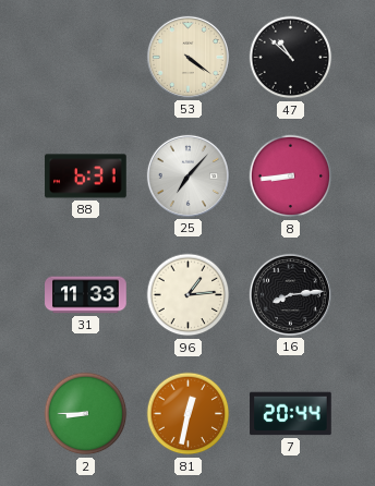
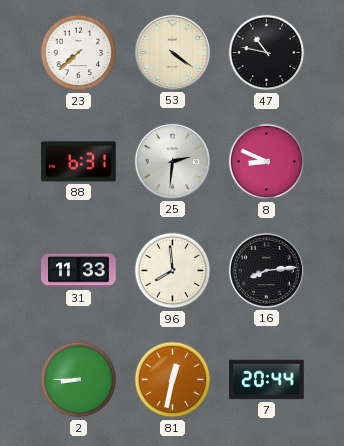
23: none -> 7:38
47: 10:52 -> 10:47
25: 7:07 -> 2:31
8: 8:44 -> 8:49
96: 1:14 -> 7:59
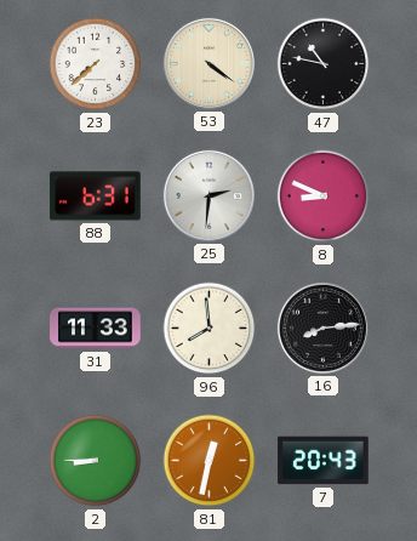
7: 20:44 -> 20:43
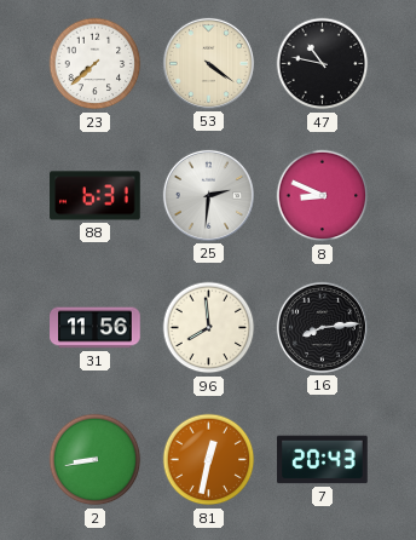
31: 11:33 -> 11:56
2: 8:45 -> 8:43
